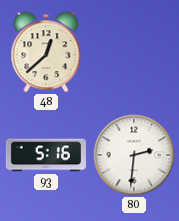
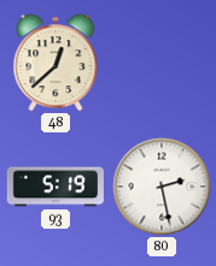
93: 5:16 -> 5:19
80: 2:31 -> 2:28
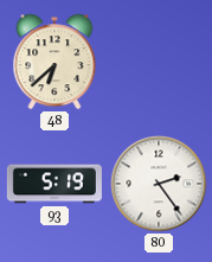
48: 12:38 -> 6:38
80: 2:28 -> 2:24
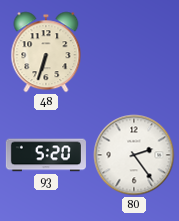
48: 6:38 -> 6:33
93: 5:19 -> 5:20
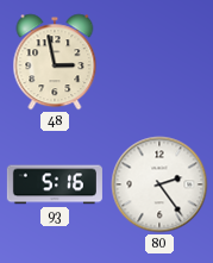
48: 6:33 -> 2:58
93: 5:20 -> 5:16
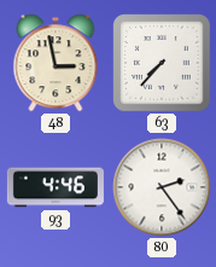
63: none -> 7:37
93: 5:16 -> 4:46
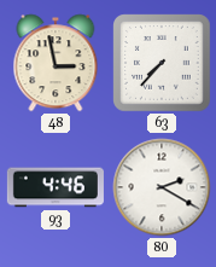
80: 2:24 -> 2:20
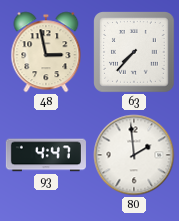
93: 4:46 -> 4:47
80: 2:20 -> 1:59
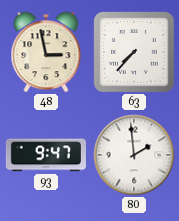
93: 4:47 -> 9:47
